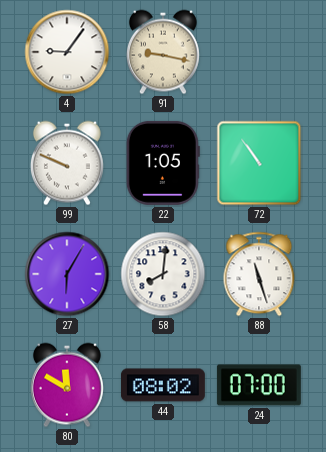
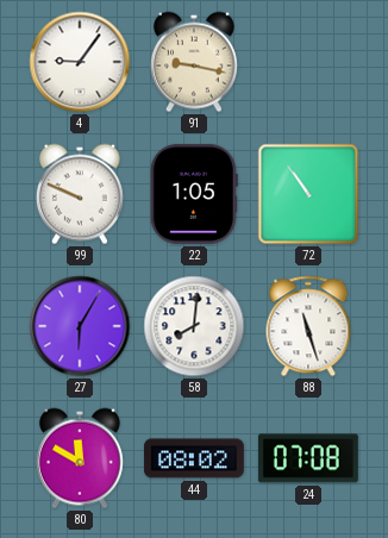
24: 07:00 -> 07:08
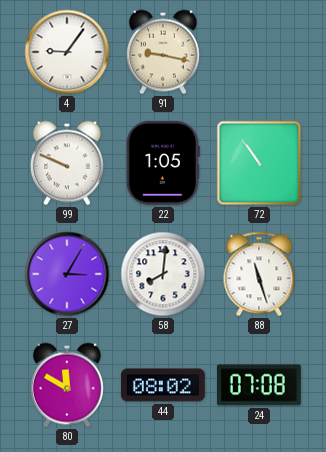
27: 6:05 -> 3:05
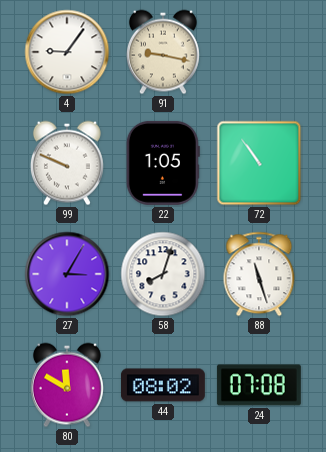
58: 8:01 -> 8:03
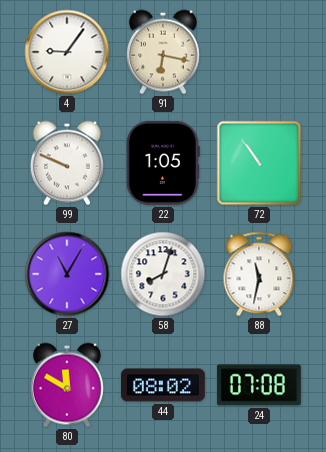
91: 9:17 -> 6:17
27: 3:05 -> 11:05
88: 11:27 -> 11:32
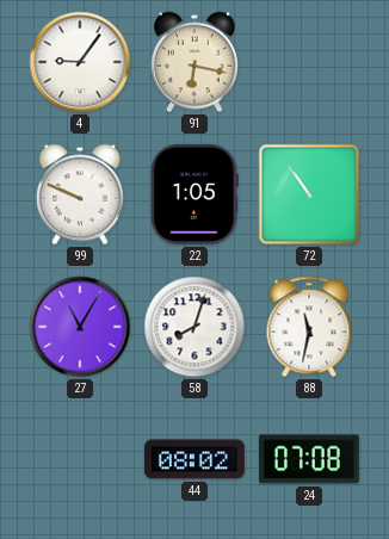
80: 11:50 -> none
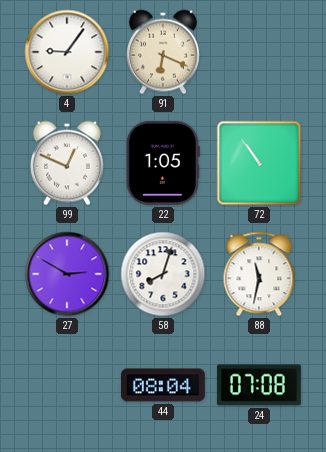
91: 6:17 -> 6:19
99: 9:49 -> 12:49
27: 11:05 -> 2:50
44: 08:02 -> 08:04
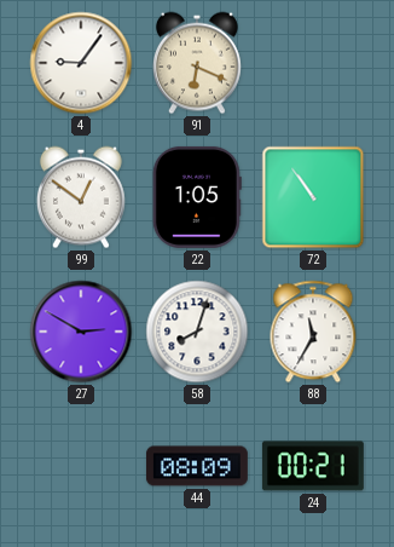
99: 12:49 -> 12:51
88: 11:32 -> 11:35
44: 08:04 -> 08:09
24: 07:08 -> 00:21
